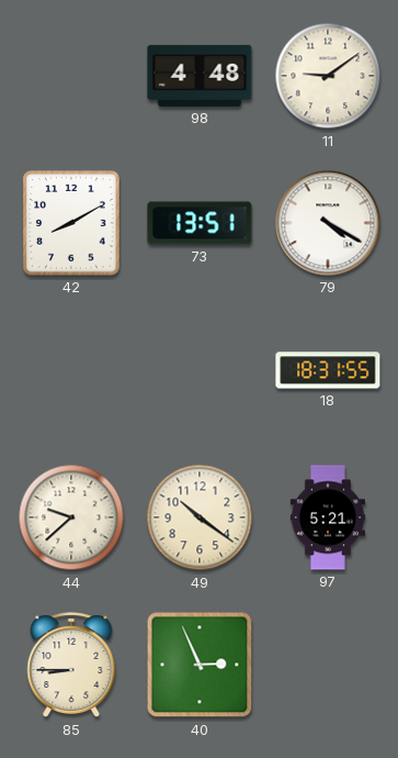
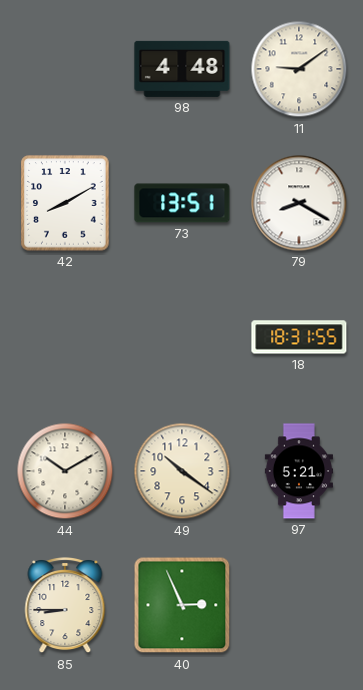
79: 4:20 -> 8:20
44: 9:38 -> 10:10
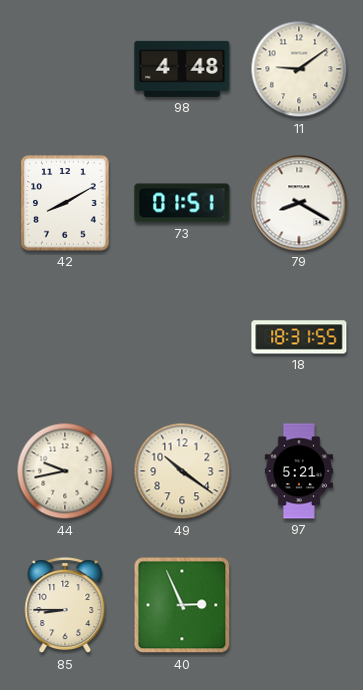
73: 13:51 -> 01:51
44: 10:10 -> 9:43
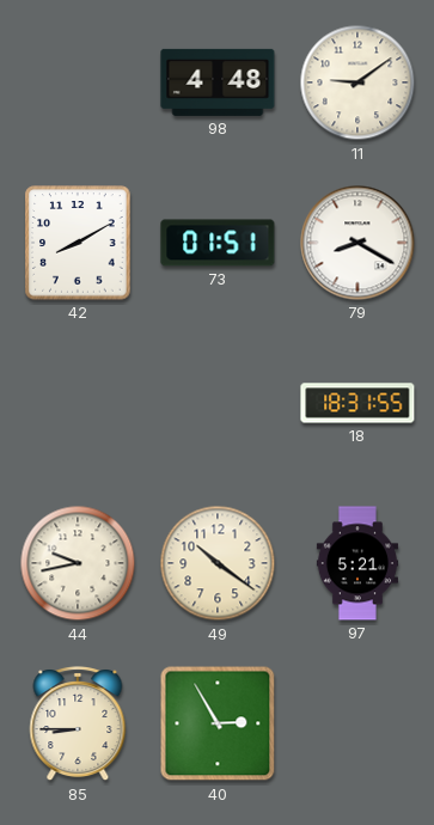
40: 2:56 -> 2:55
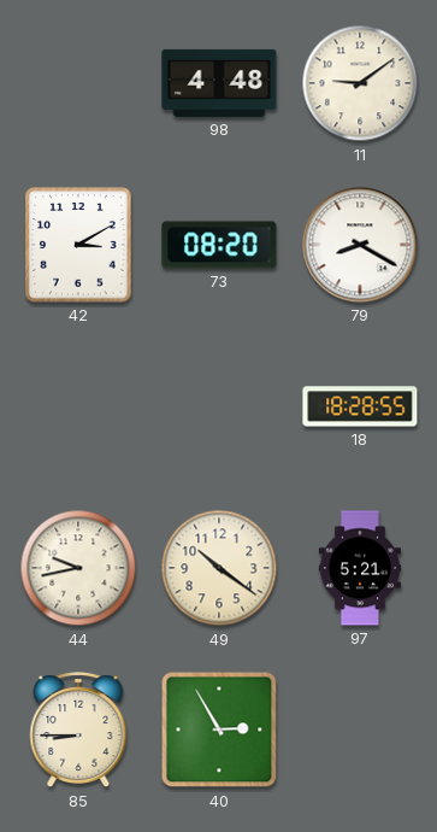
42: 8:10 -> 3:10
73: 01:51 -> 08:20
18: 18:31 -> 18:28
